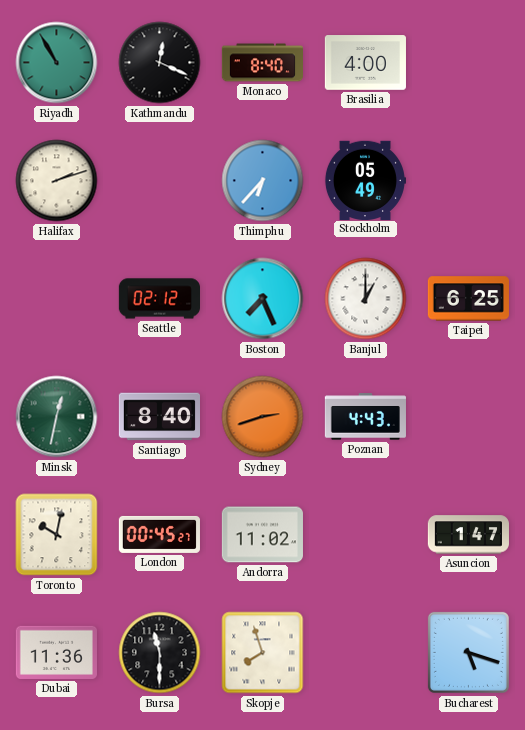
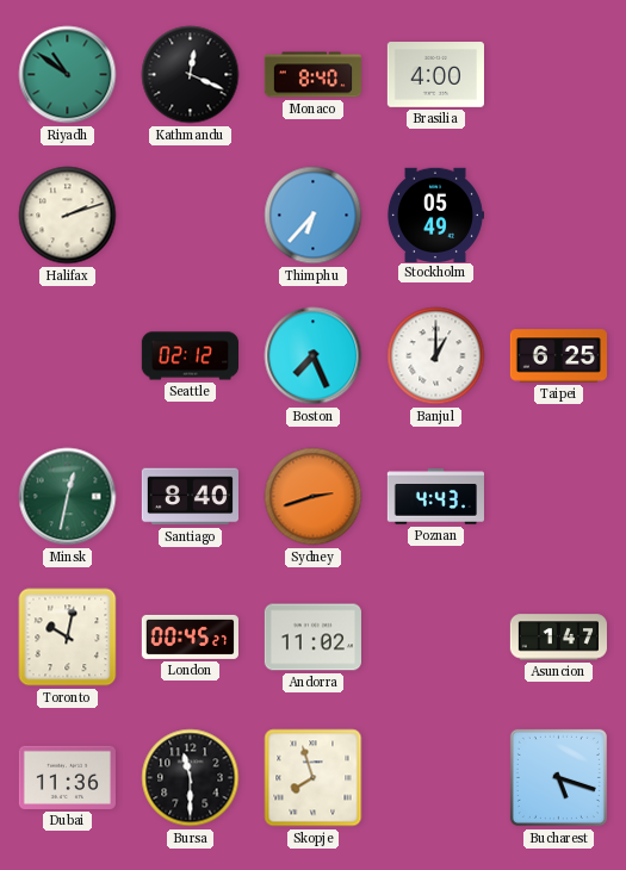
Riyadh: 10:55 -> 10:51
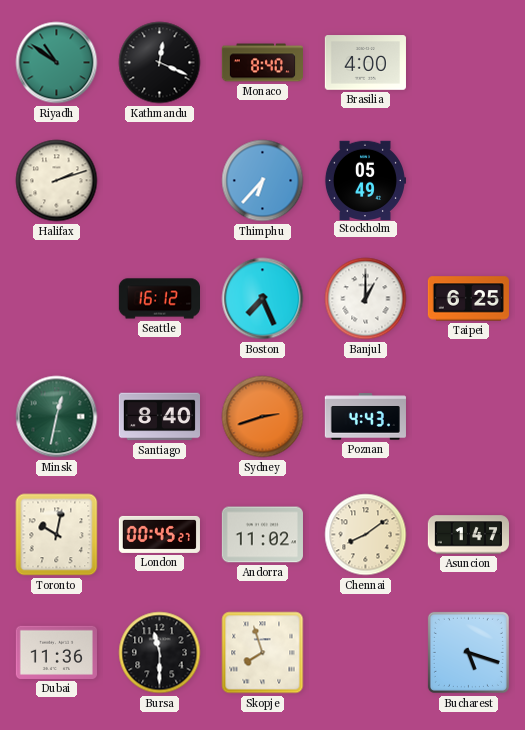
Seattle: 02:12 -> 16:12
Chennai: none -> 8:09
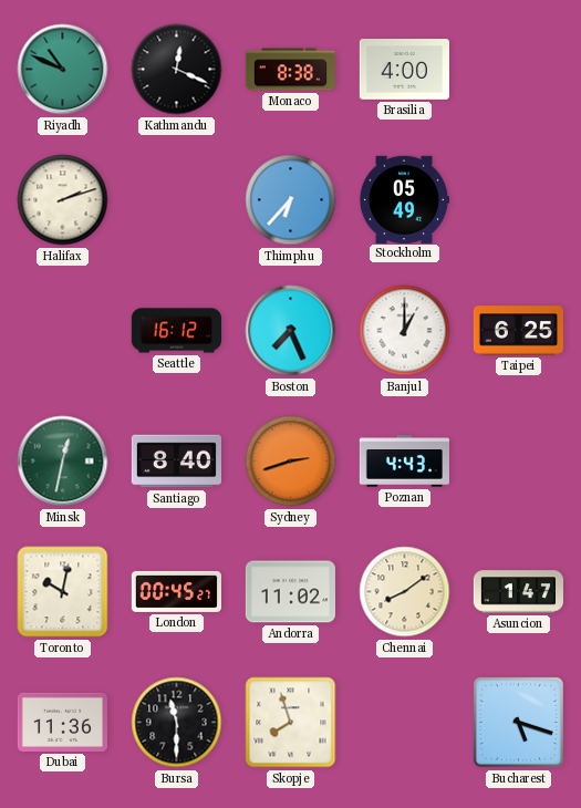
Riyadh: 10:51 -> 10:49
Monaco: 8:40 -> 8:38
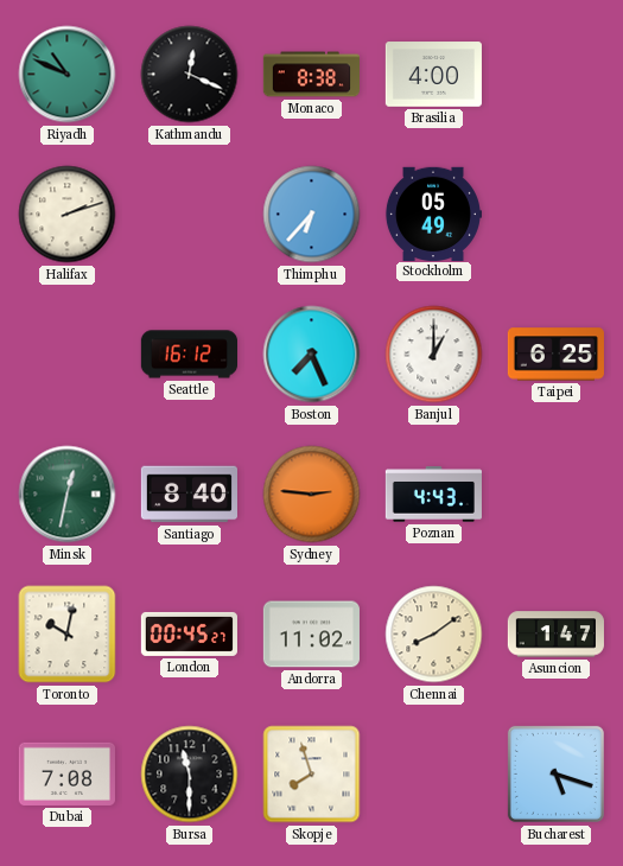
Sydney: 2:42 -> 2:46
Dubai: 11:36 -> 7:08
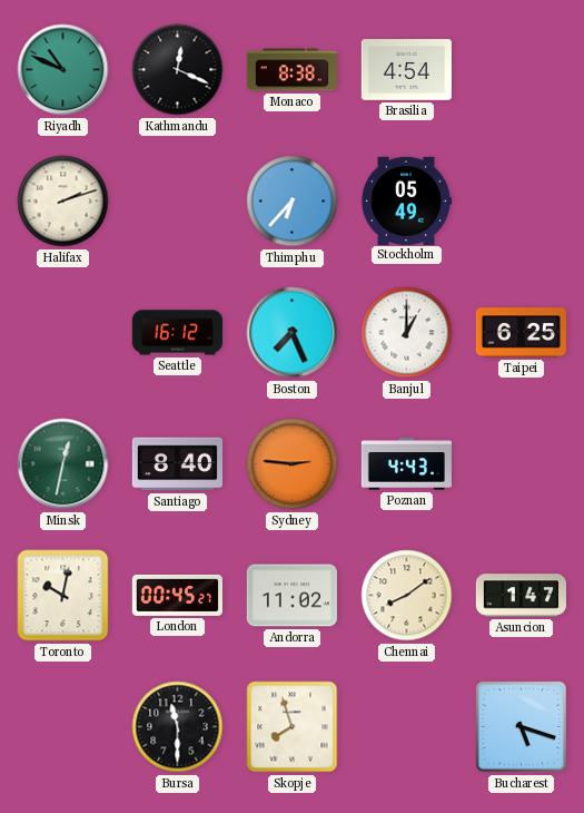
Brasilia: 4:00 -> 4:54
Dubai: 7:08 -> none
